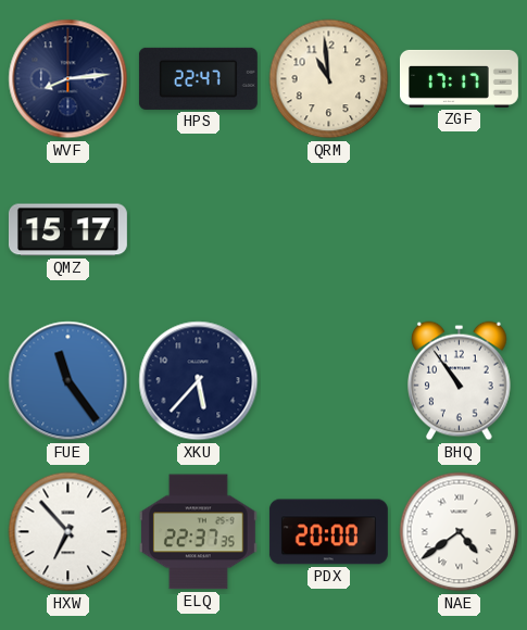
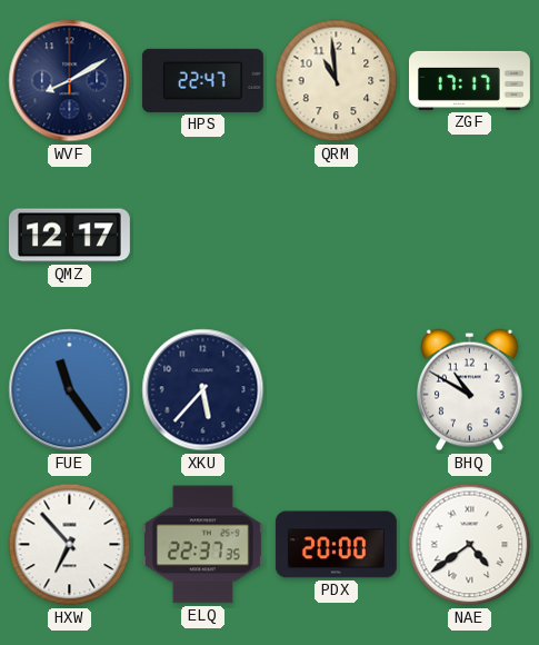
WVF: 8:14 -> 8:10
QMZ: 15:17 -> 12:17
BHQ: 10:54 -> 10:50
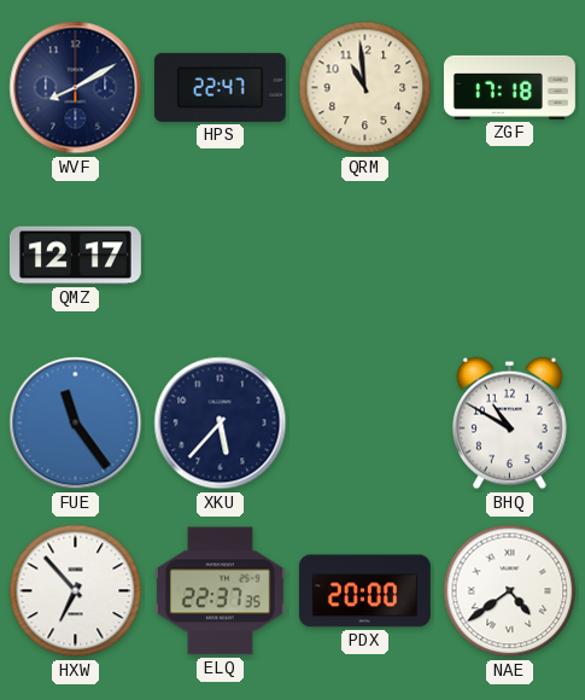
ZGF: 17:17 -> 17:18
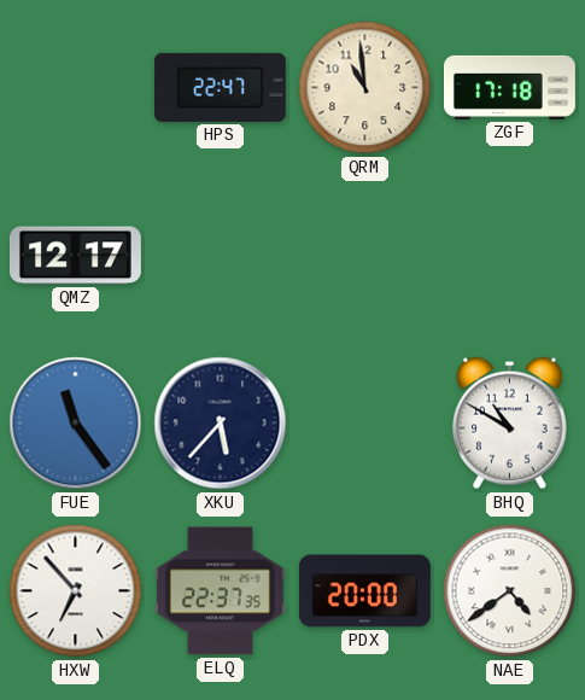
WVF: 8:10 -> none
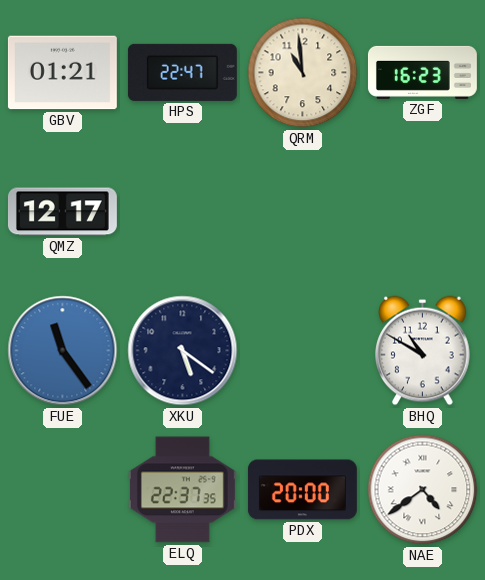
GBV: none -> 01:21
ZGF: 17:18 -> 16:23
XKU: 5:37 -> 5:21
HXW: 6:53 -> none
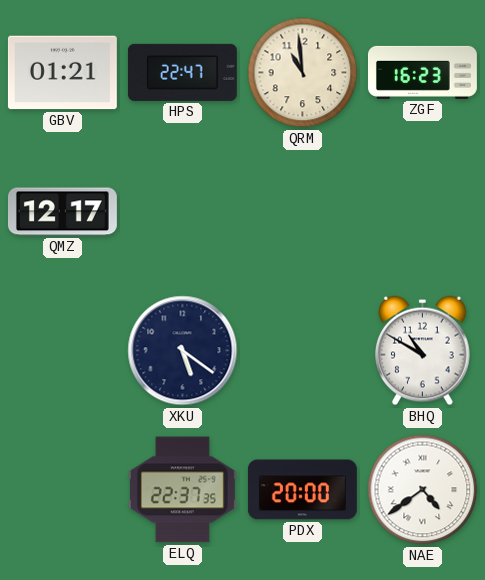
FUE: 11:24 -> none
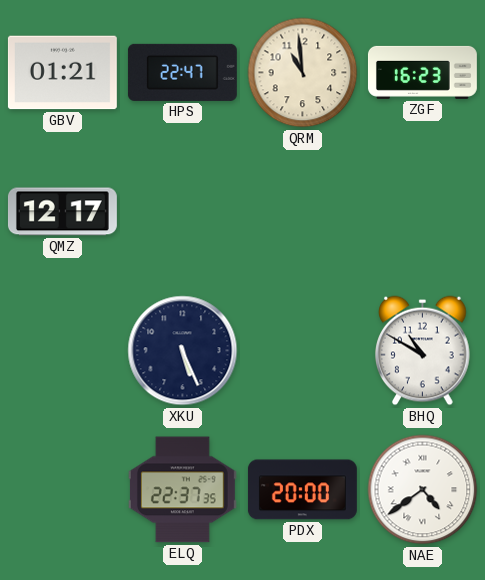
XKU: 5:21 -> 5:26
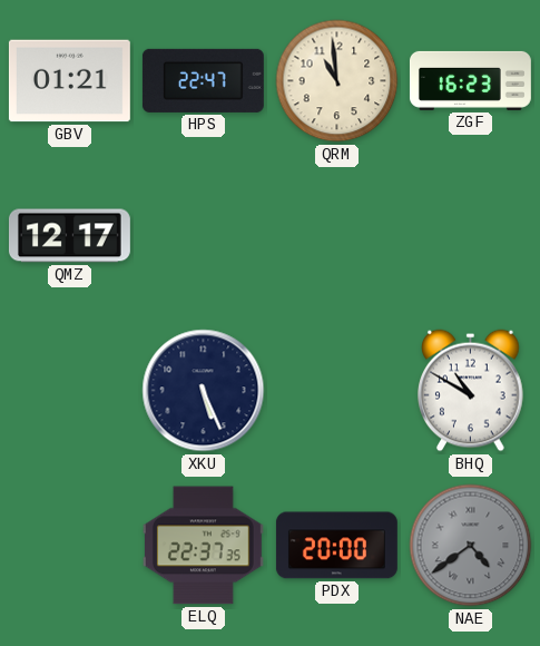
NAE dial: white -> grey
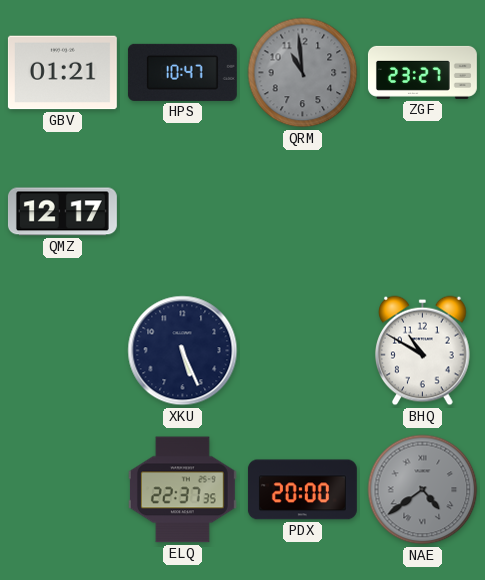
HPS: 22:47 -> 10:47
QRM dial: cream -> grey
ZGF: 16:23 -> 23:27
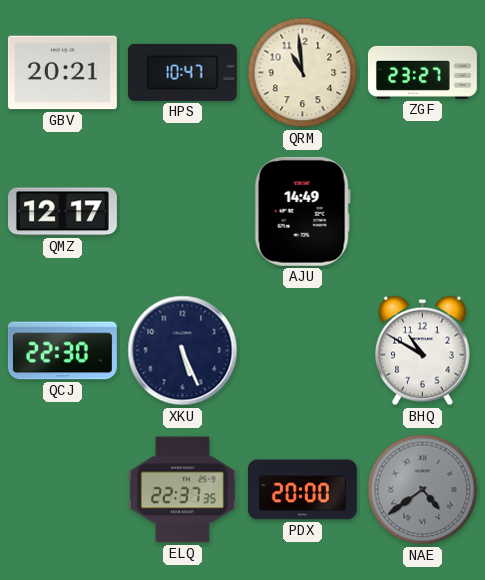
GBV: 01:21 -> 20:21
QRM dial: grey -> cream
AJU: none -> 14:49
QCJ: none -> 22:30
